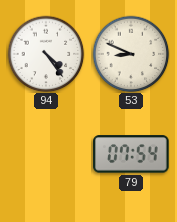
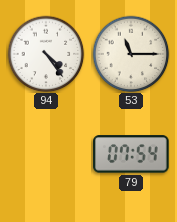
53: 8:49 -> 11:15
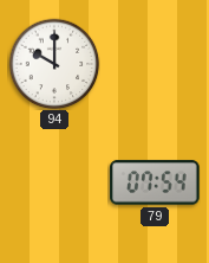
94: 4:24 -> 10:00
53: 11:15 -> none
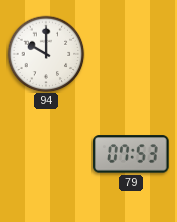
79: 07:54 -> 07:53
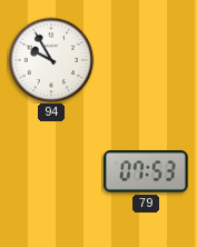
94: 10:00 -> 9:55
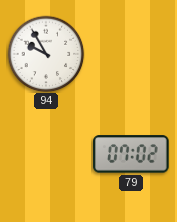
79: 07:53 -> 07:02
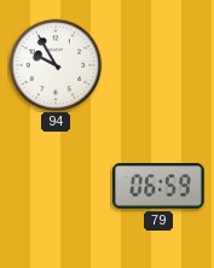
79: 07:02 -> 06:59
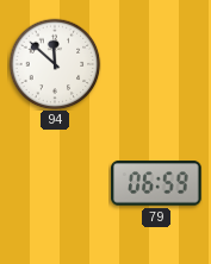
94: 9:55 -> 11:52
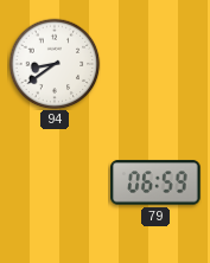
94: 11:52 -> 8:39
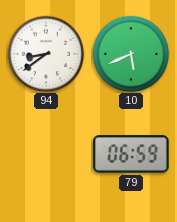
10: none -> 5:41
